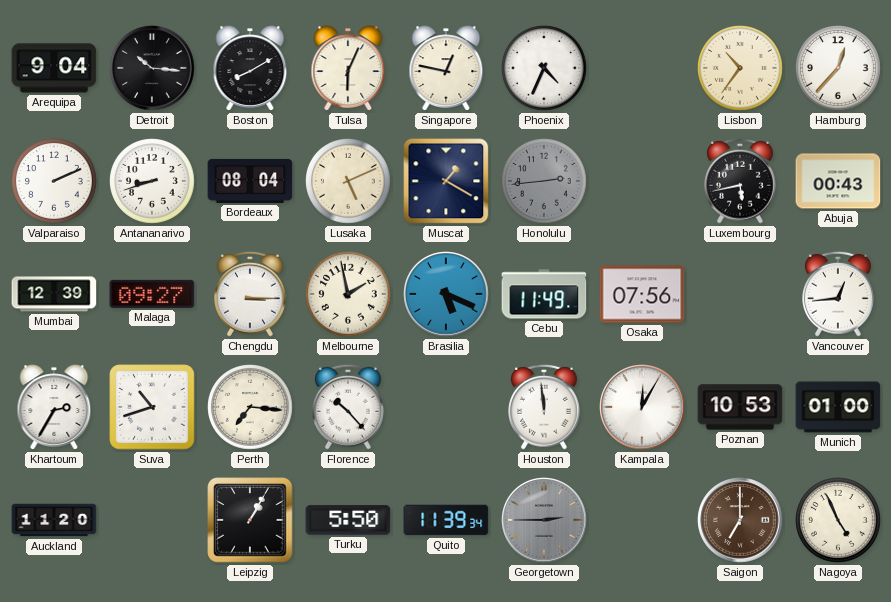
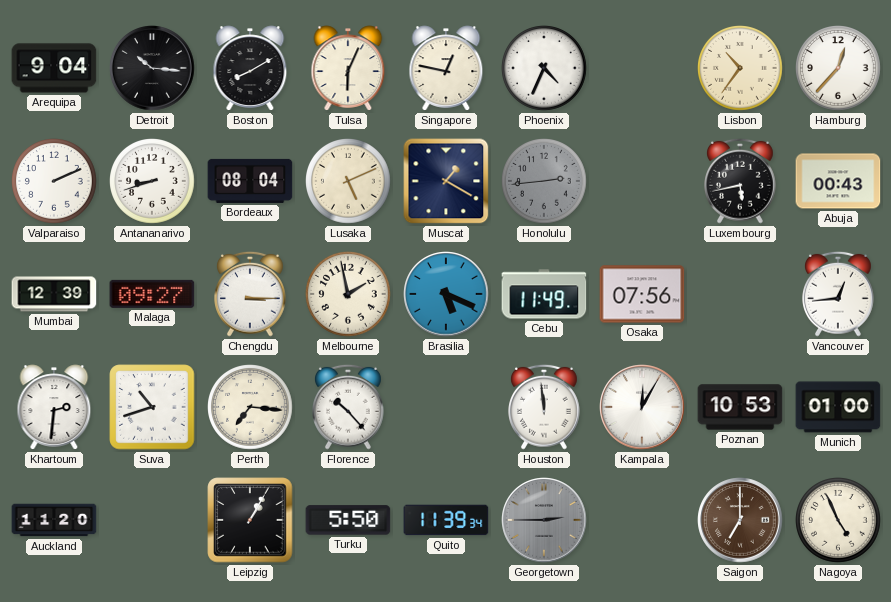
Khartoum: 2:35 -> 2:31
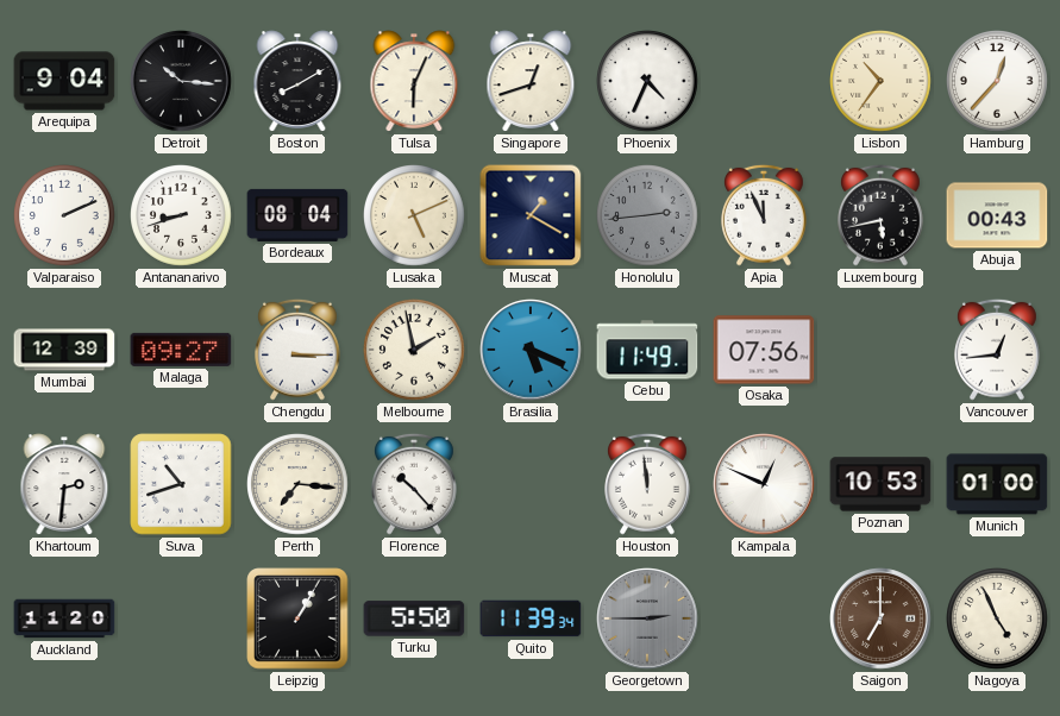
Singapore: 12:47 -> 12:42
Apia: none -> 11:56
Kampala: 12:05 -> 12:49
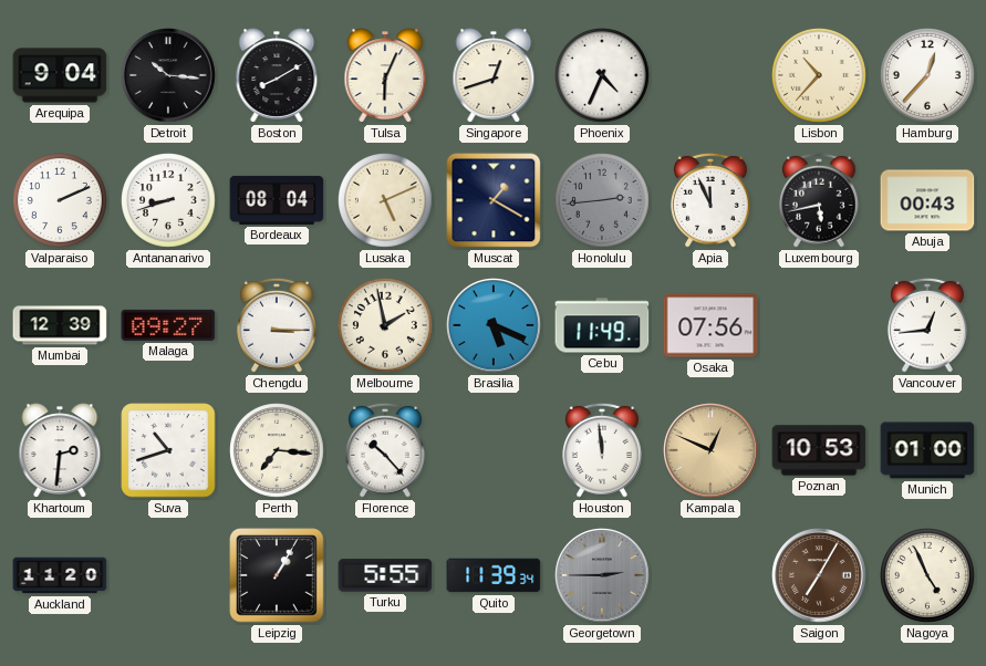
Lisbon: 10:36 -> 10:37
Kampala dial: white -> champagne
Turku: 5:50 -> 5:55
Saigon: 7:00 -> 7:05
